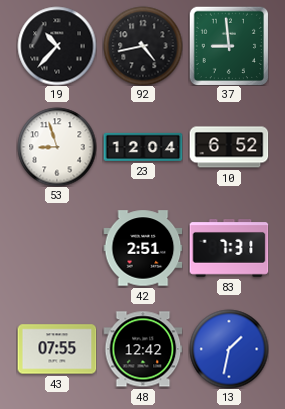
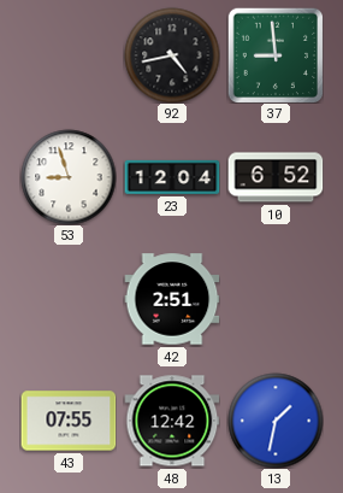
19: 10:37 -> none
83: 7:31 -> none
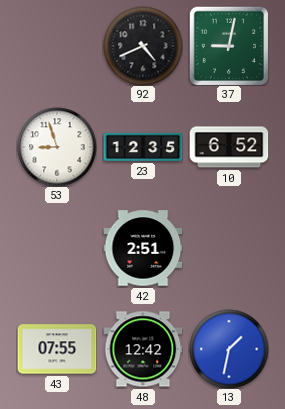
92: 4:43 -> 4:41
37: 8:59 -> 9:02
23: 12:04 -> 12:35
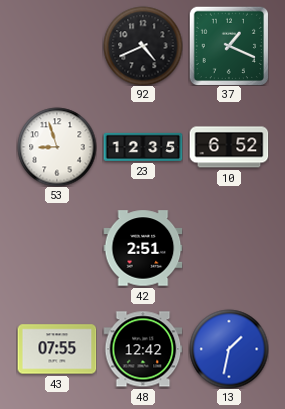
37: 9:02 -> 1:19
